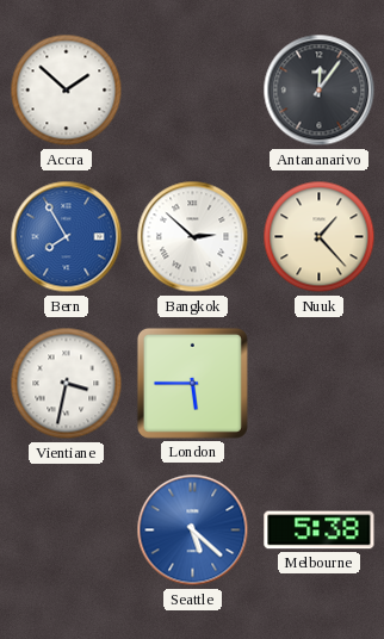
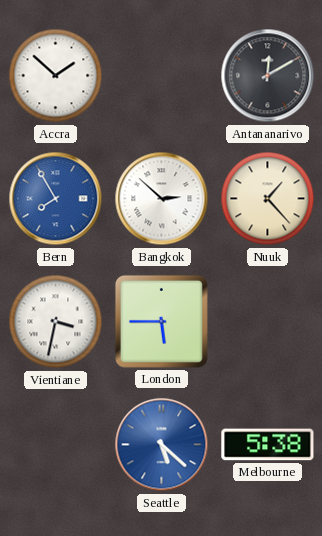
Antananarivo: 12:06 -> 12:10
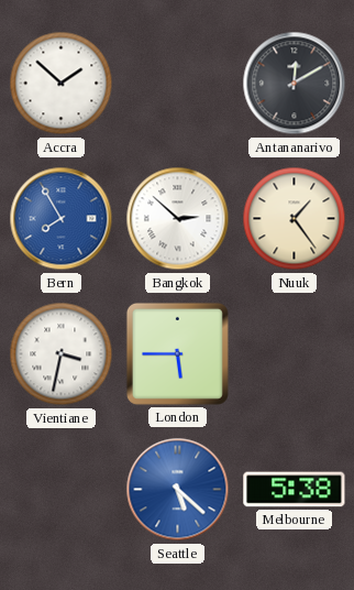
Nuuk: 1:23 -> 1:24
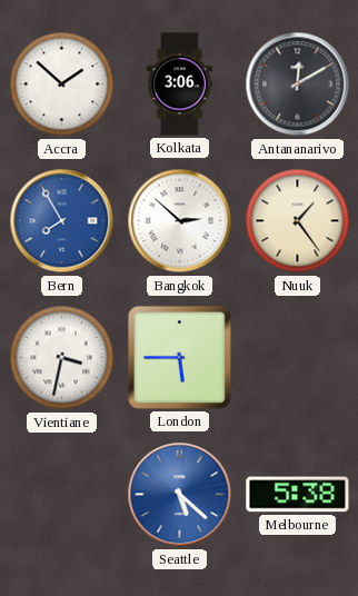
Kolkata: none -> 3:06
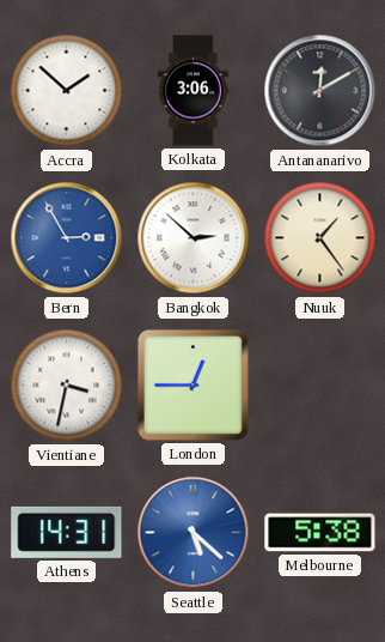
Bern: 7:55 -> 2:55
London: 5:45 -> 12:45
Athens: none -> 14:31
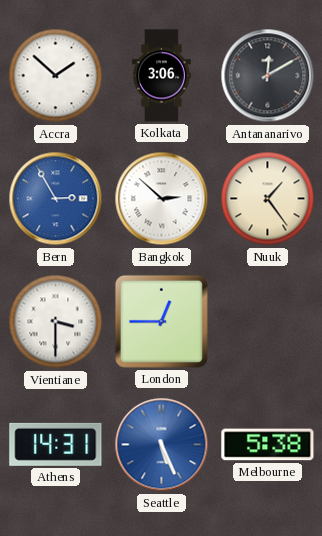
Vientiane: 3:32 -> 3:30
Seattle: 5:22 -> 5:26
